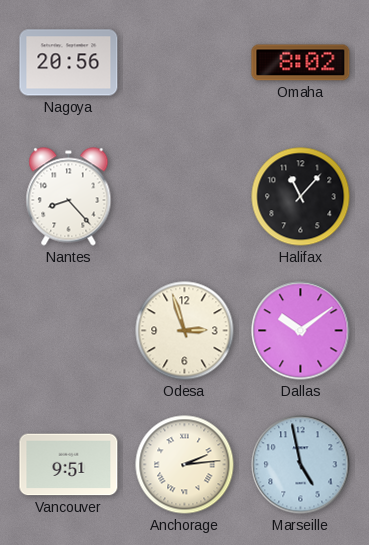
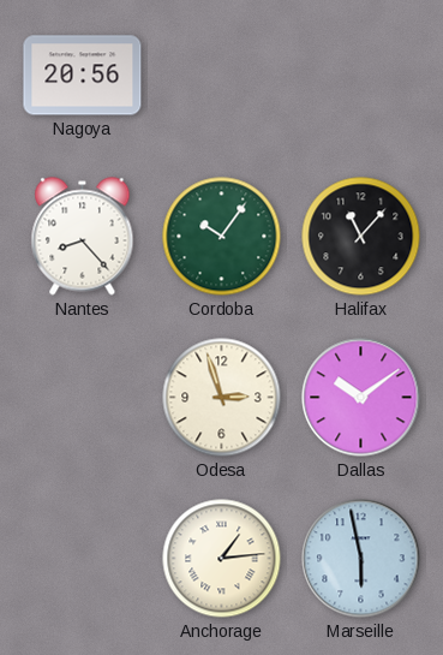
Omaha: 8:02 -> none
Cordoba: none -> 10:06
Vancouver: 9:51 -> none
Anchorage: 2:14 -> 1:14
Marseille: 4:58 -> 5:58
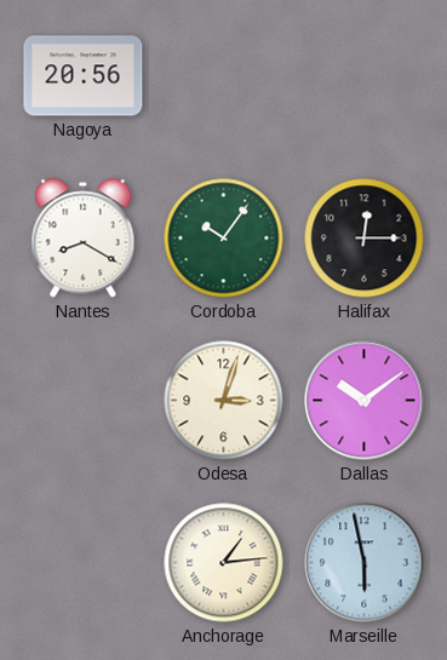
Nantes: 8:23 -> 8:20
Halifax: 11:07 -> 12:15
Odesa: 2:57 -> 3:03
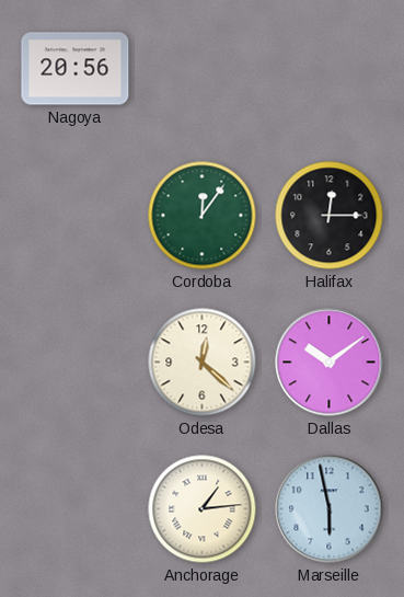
Nantes: 8:20 -> none
Cordoba: 10:06 -> 12:06
Odesa: 3:03 -> 12:22
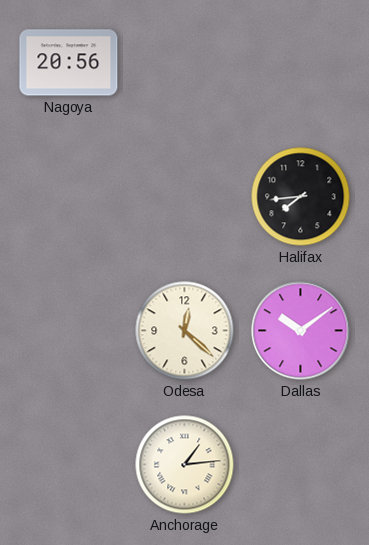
Cordoba: 12:06 -> none
Halifax: 12:15 -> 7:44
Marseille: 5:58 -> none
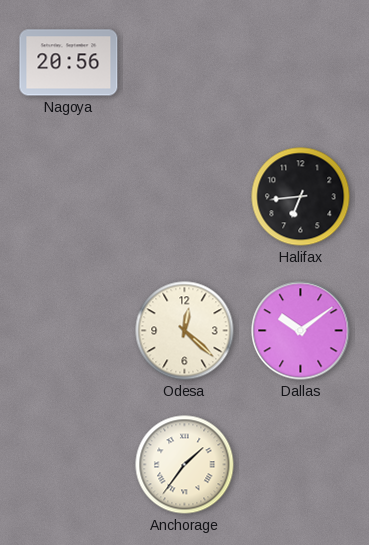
Halifax: 7:44 -> 6:44
Anchorage: 1:14 -> 1:36
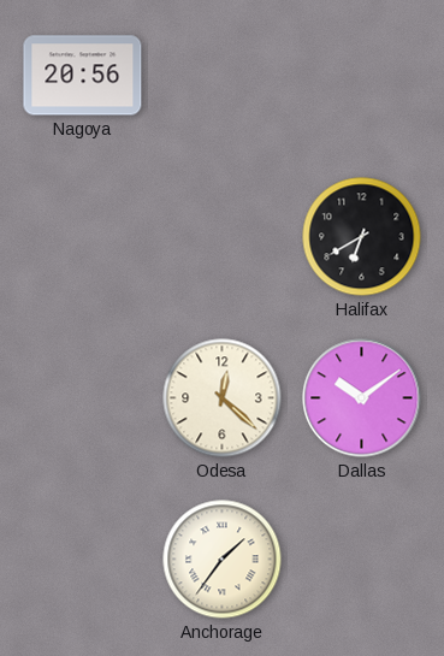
Halifax: 6:44 -> 6:40
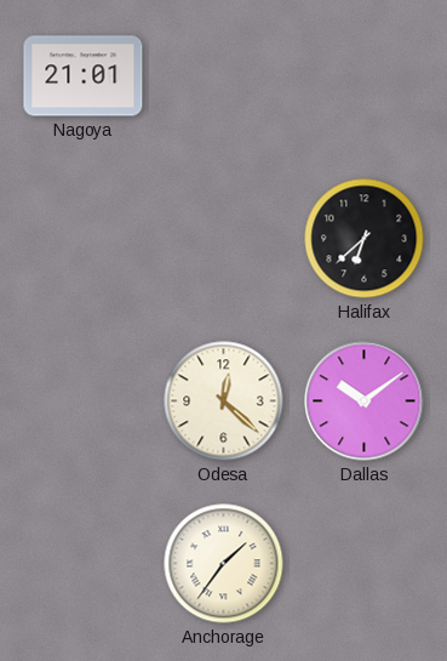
Nagoya: 20:56 -> 21:01
Halifax: 6:40 -> 6:38
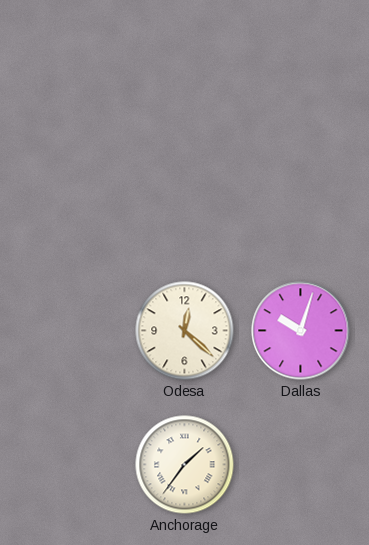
Nagoya: 21:01 -> none
Halifax: 6:38 -> none
Dallas: 10:09 -> 10:03
